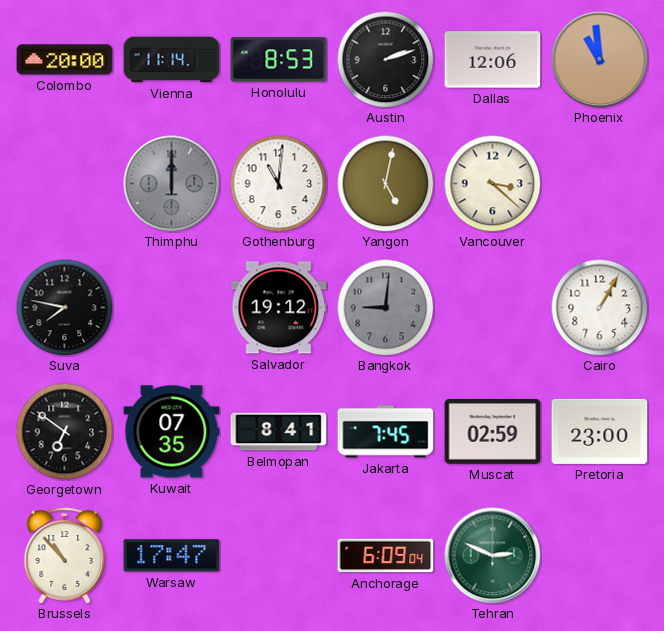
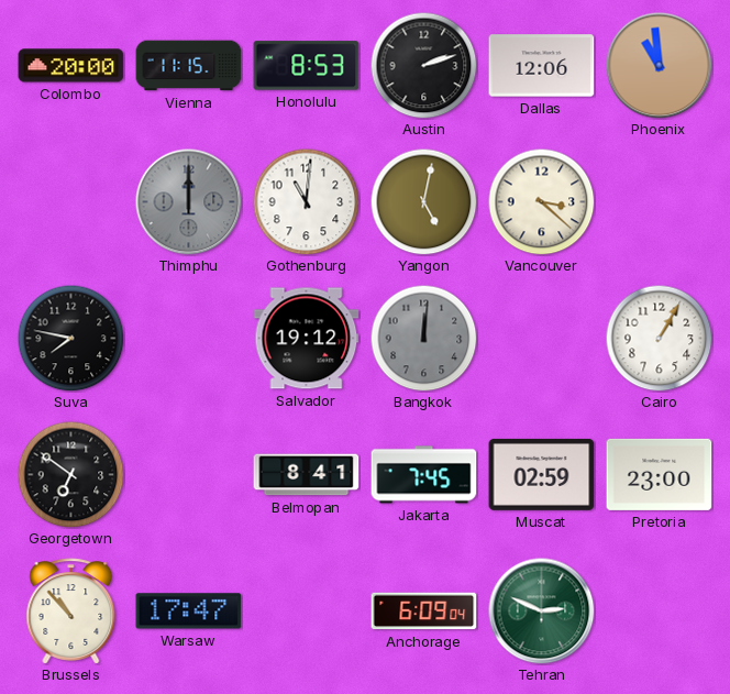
Vienna: 11:14 -> 11:15
Bangkok: 9:01 -> 12:01
Kuwait: 07:35 -> none
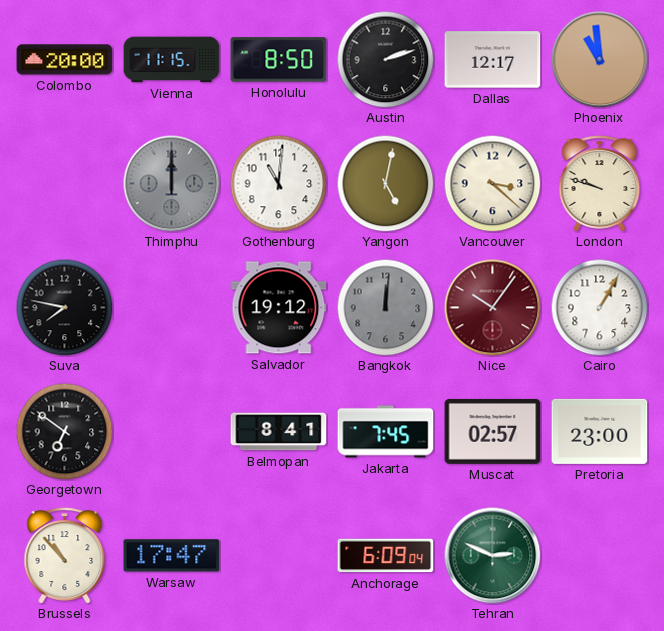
Honolulu: 8:53 -> 8:50
Dallas: 12:06 -> 12:17
London: none -> 9:48
Nice: none -> 10:06
Muscat: 02:59 -> 02:57
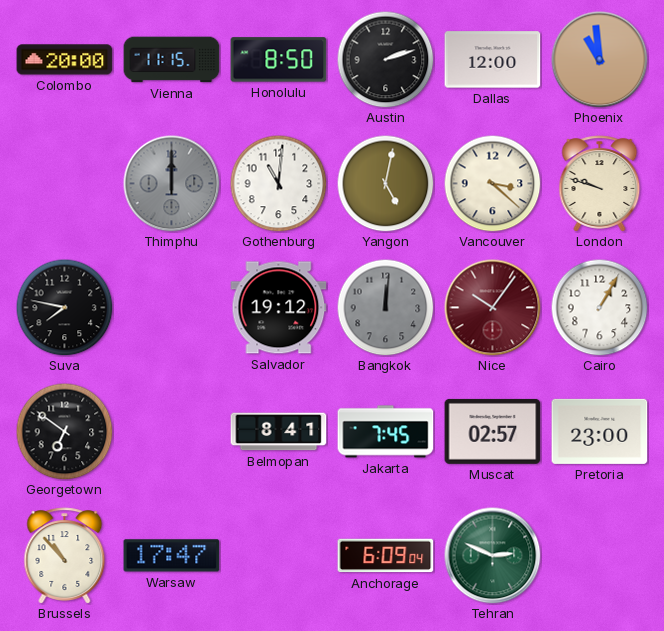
Dallas: 12:17 -> 12:00
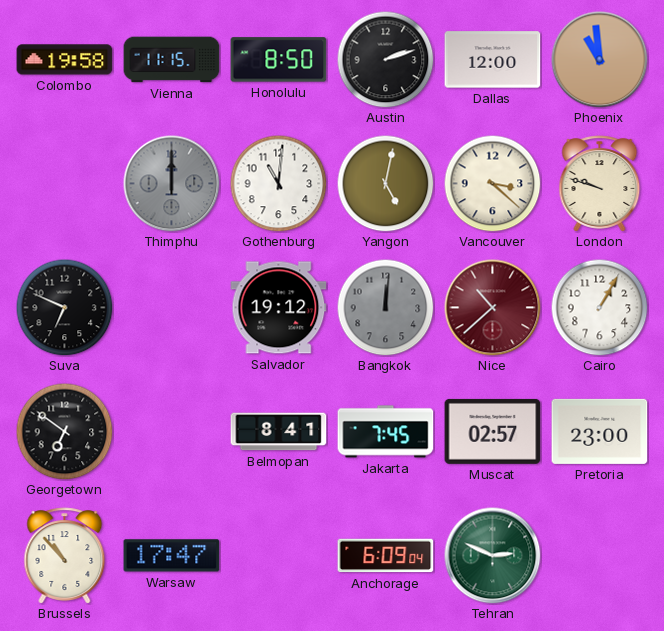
Colombo: 20:00 -> 19:58
Suva: 7:47 -> 6:49
Nice: 10:06 -> 10:38
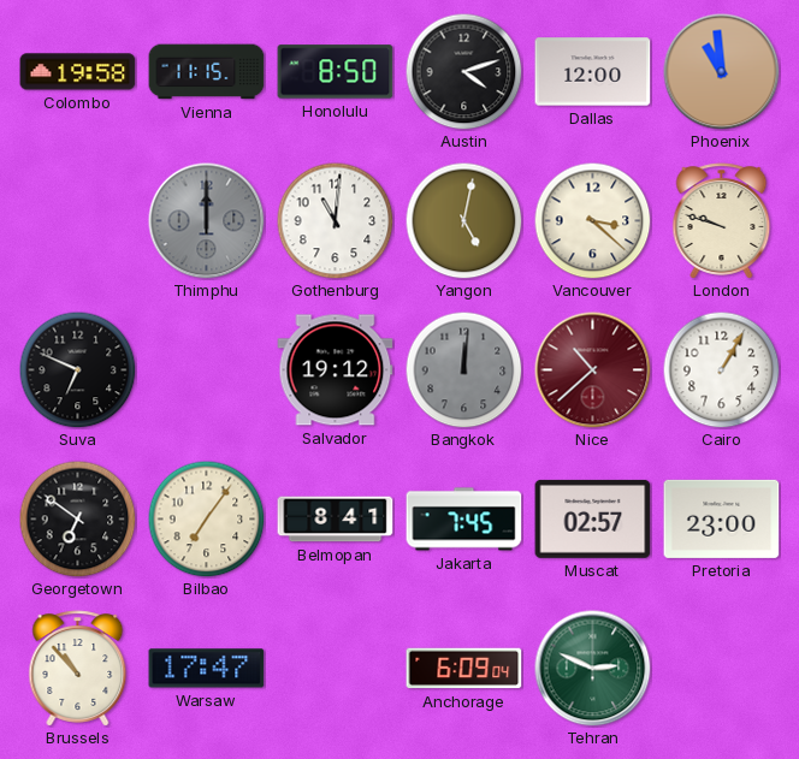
Austin: 2:12 -> 4:12
Bilbao: none -> 7:06
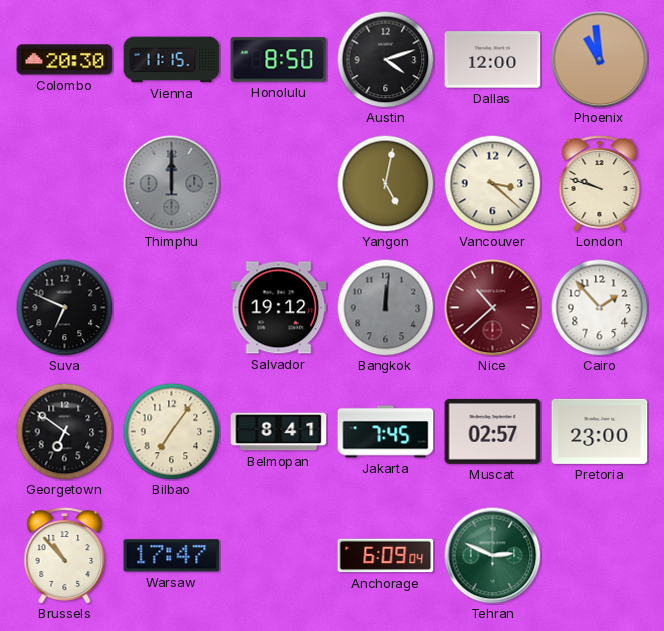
Colombo: 19:58 -> 20:30
Gothenburg: 11:01 -> none
Cairo: 1:05 -> 1:53
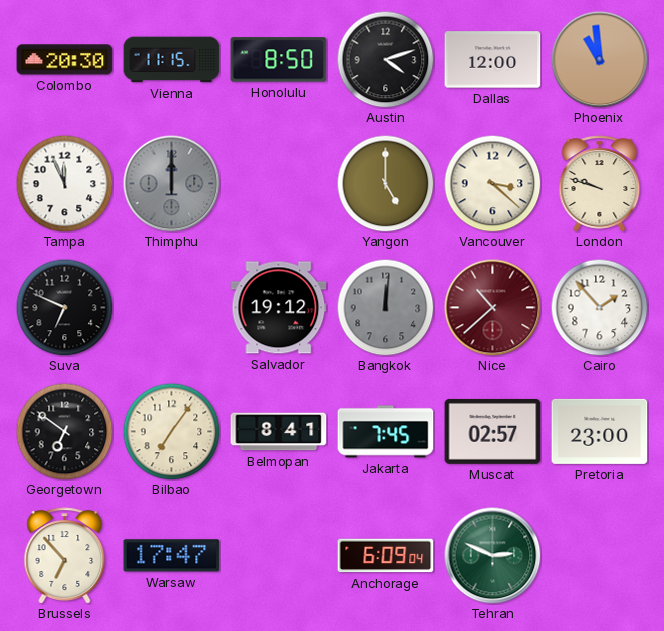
Tampa: none -> 11:56
Yangon: 5:02 -> 5:00
Brussels: 10:53 -> 6:53
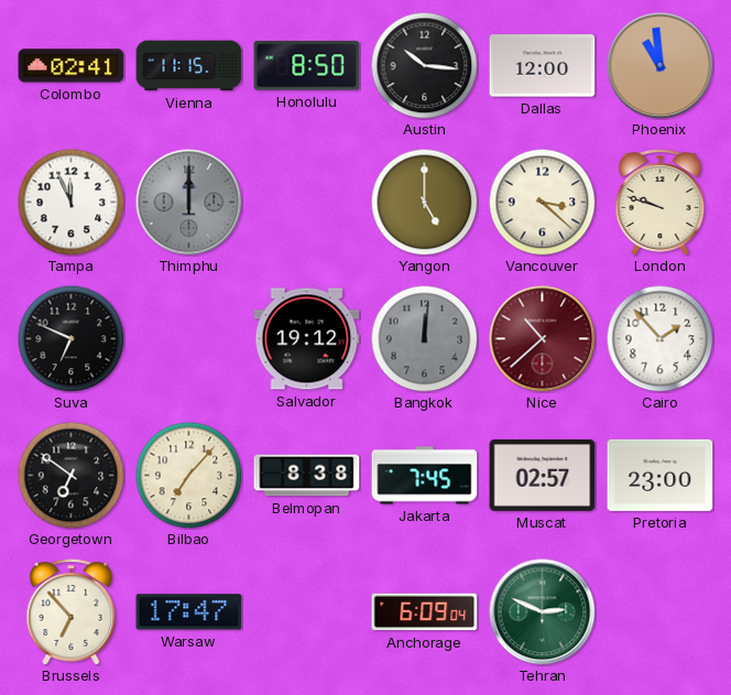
Colombo: 20:30 -> 02:41
Austin: 4:12 -> 10:16
Bilbao: 7:06 -> 7:07
Belmopan: 8:41 -> 8:38
